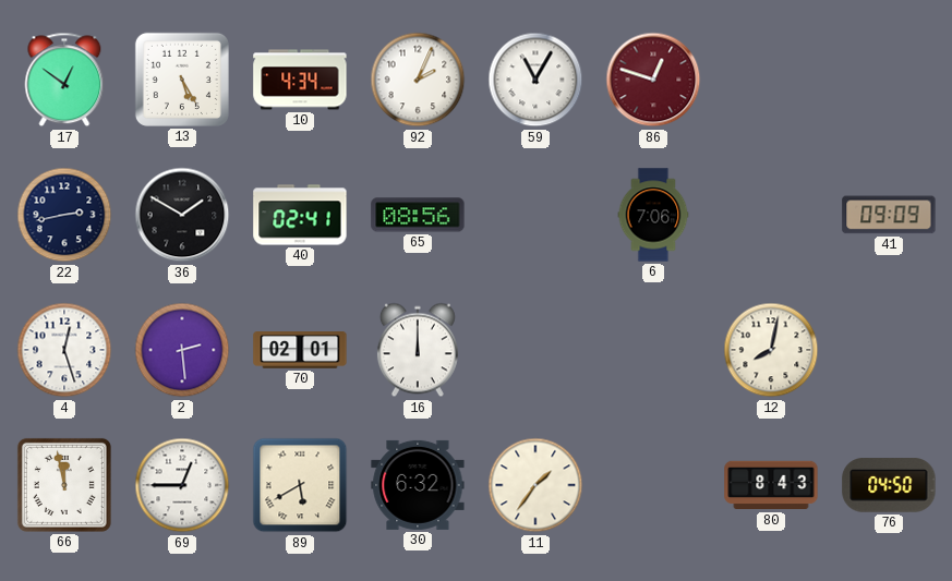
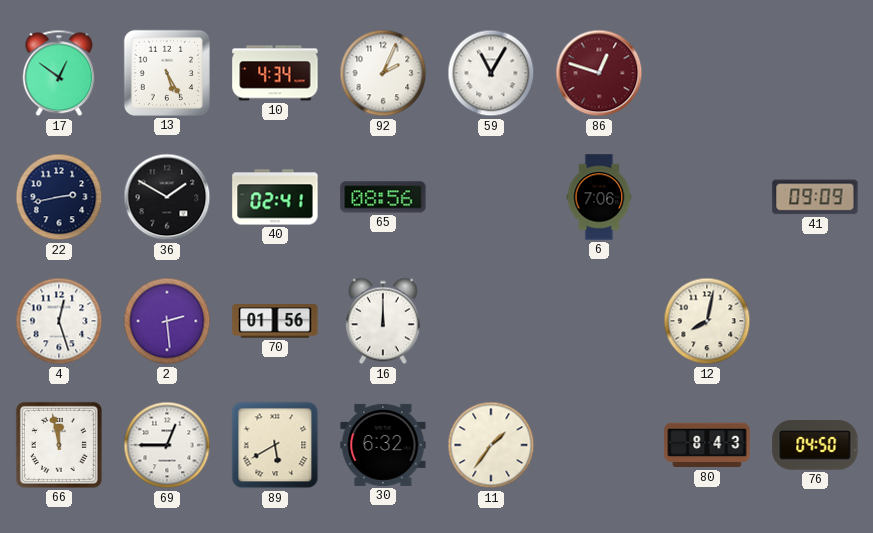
70: 02:01 -> 01:56
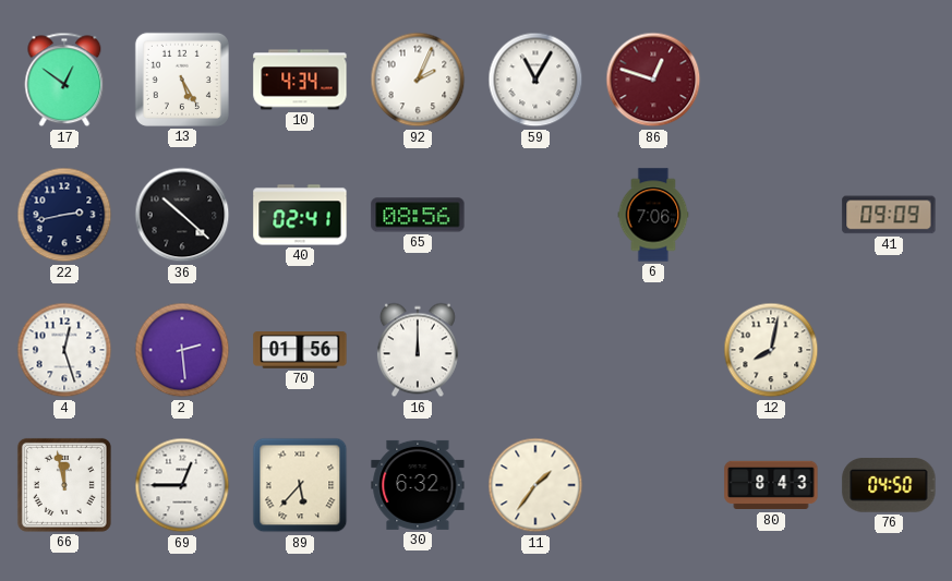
36: 1:50 -> 10:22
89: 5:40 -> 5:37
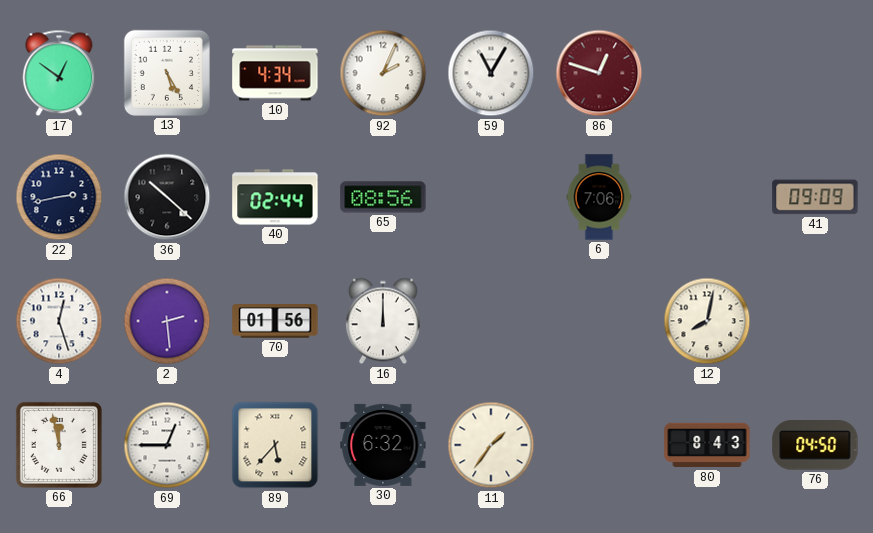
40: 02:41 -> 02:44
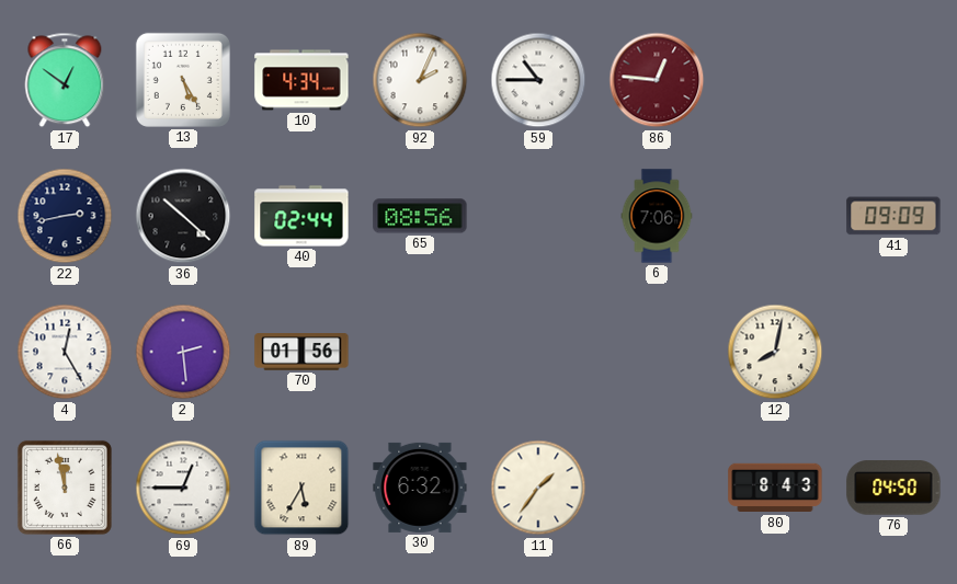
59: 11:05 -> 10:45
86: 12:48 -> 12:46
4: 12:27 -> 12:25
16: 12:00 -> none
89: 5:37 -> 5:35
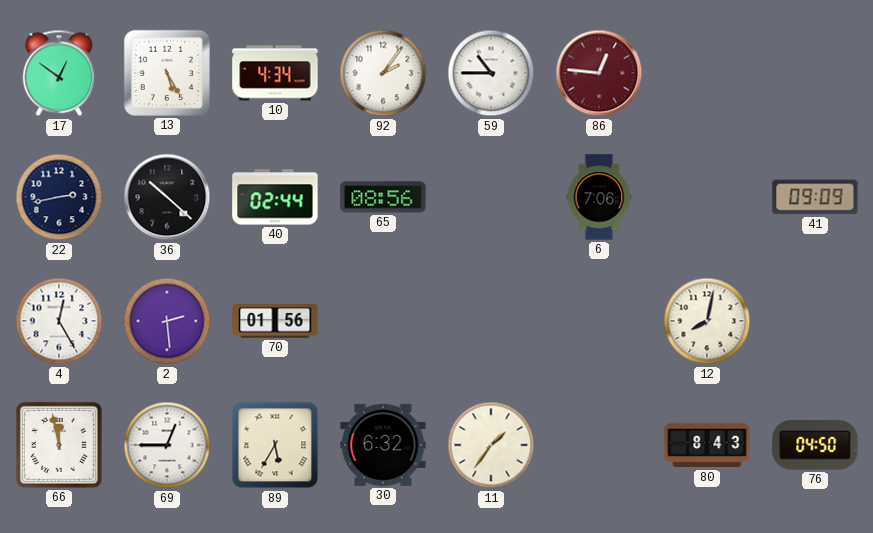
92: 2:04 -> 2:06
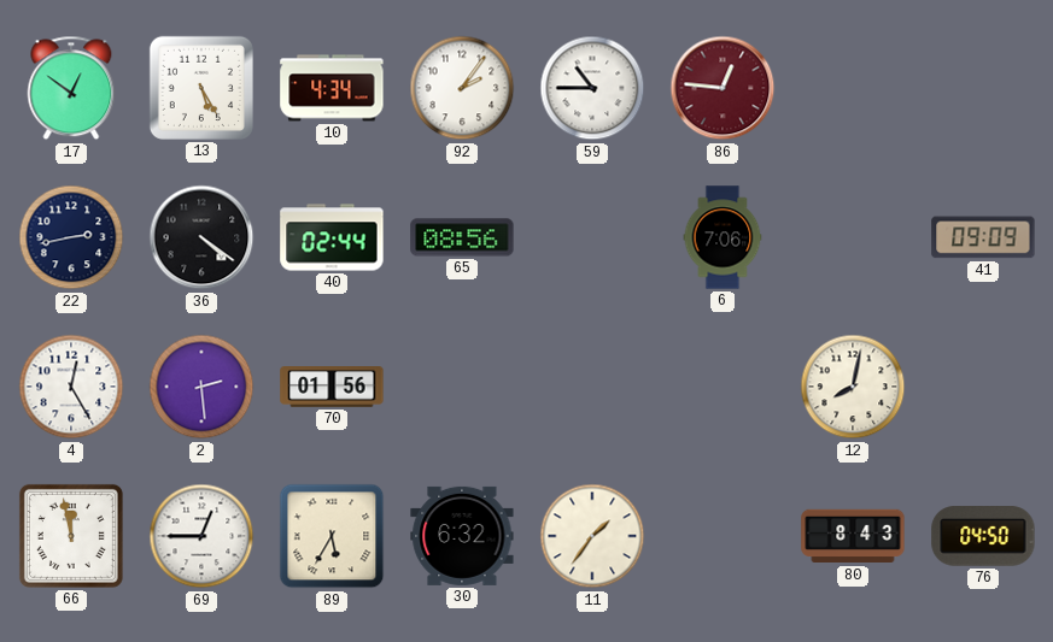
36: 10:22 -> 4:21
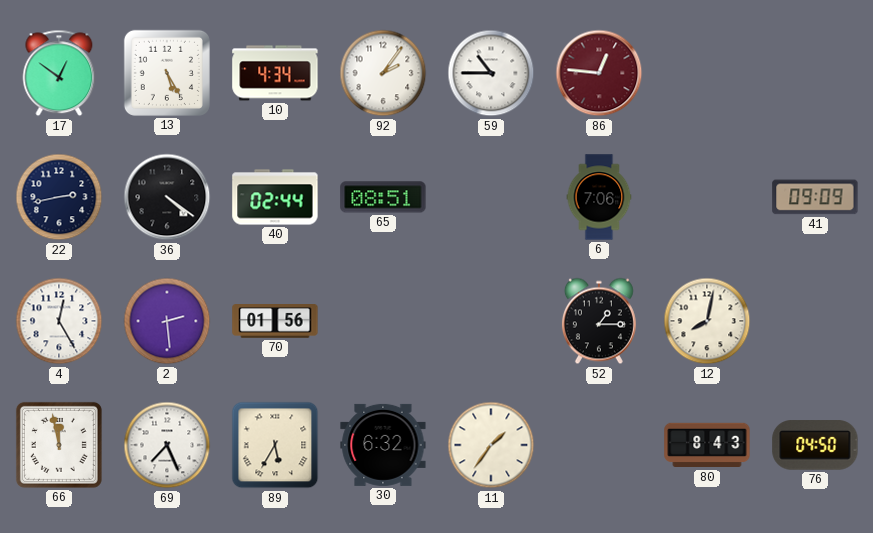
65: 08:56 -> 08:51
52: none -> 1:15
69: 12:45 -> 7:26
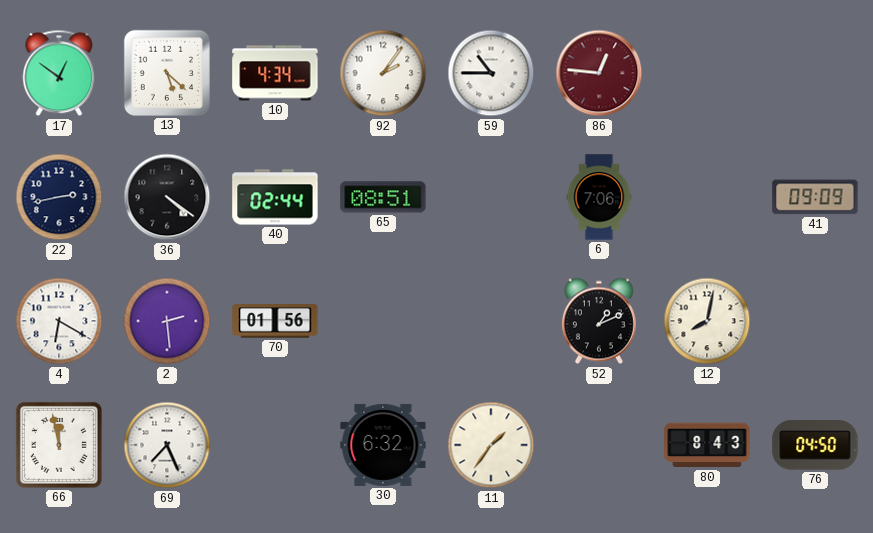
13: 5:25 -> 5:22
4: 12:25 -> 6:20
52: 1:15 -> 1:11
89: 5:35 -> none
